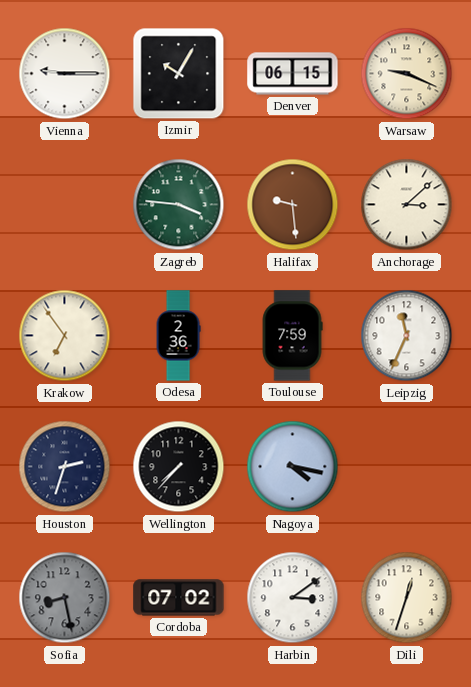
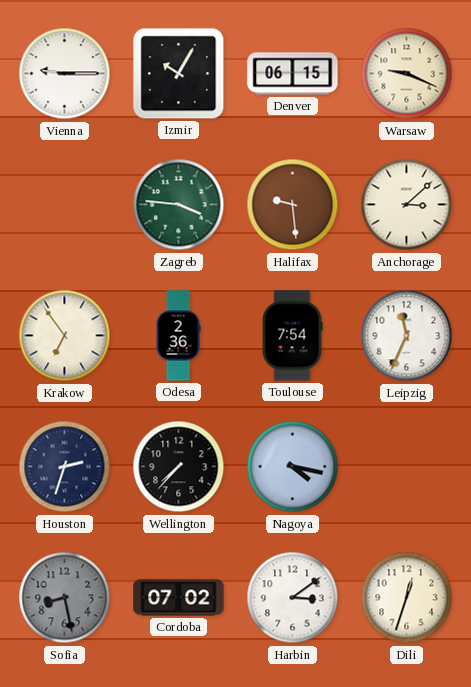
Toulouse: 7:59 -> 7:54
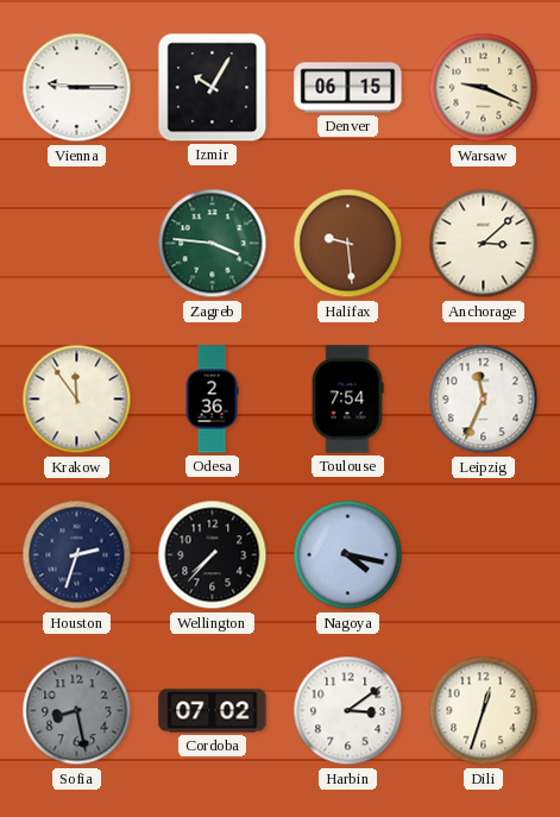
Krakow: 6:54 -> 11:54
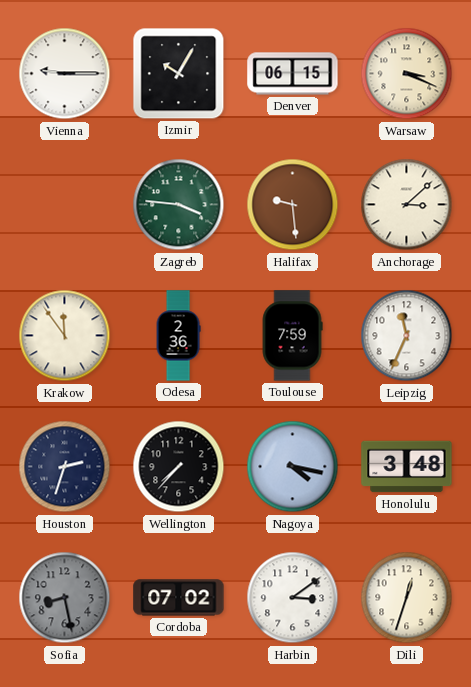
Warsaw: 9:19 -> 3:19
Toulouse: 7:54 -> 7:59
Honolulu: none -> 3:48
